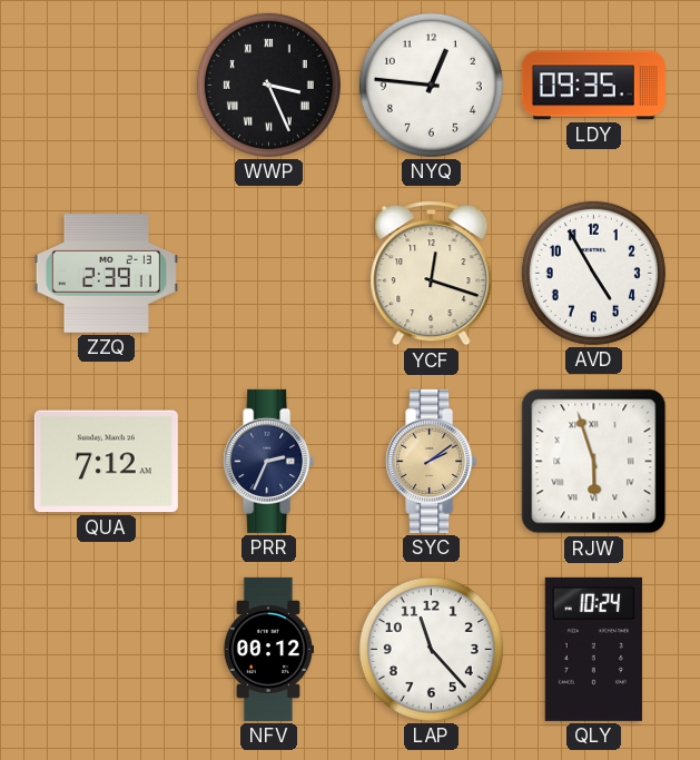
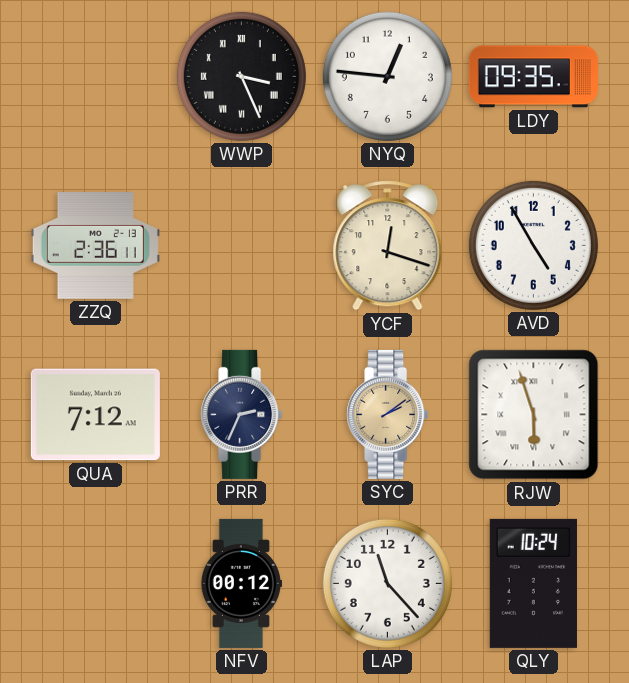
ZZQ: 2:39 -> 2:36
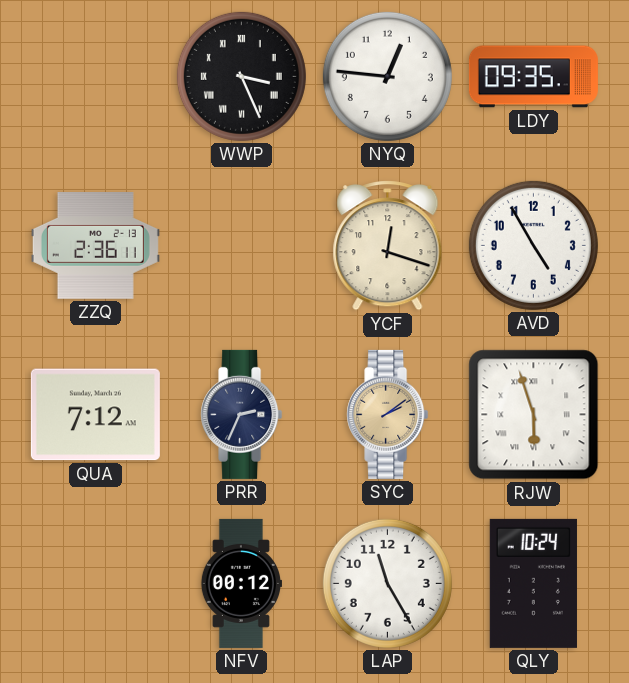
LAP: 11:23 -> 11:25
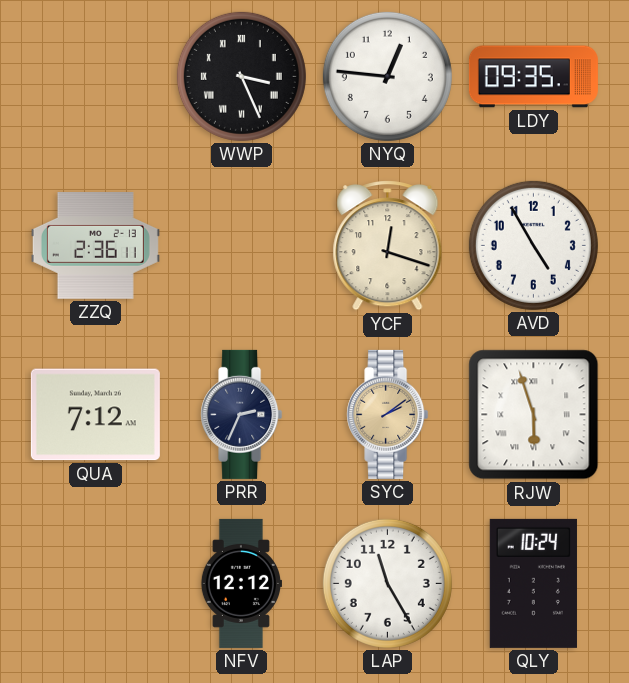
NFV: 00:12 -> 12:12
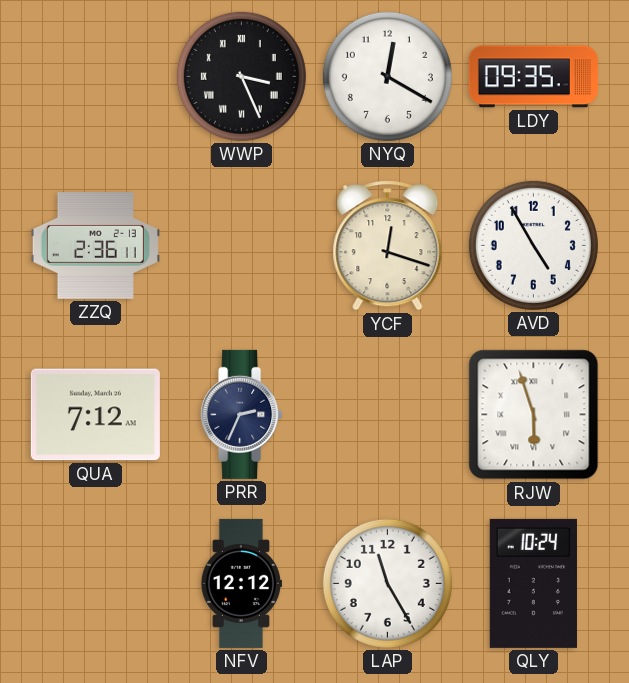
NYQ: 12:46 -> 12:20
SYC: 2:09 -> none
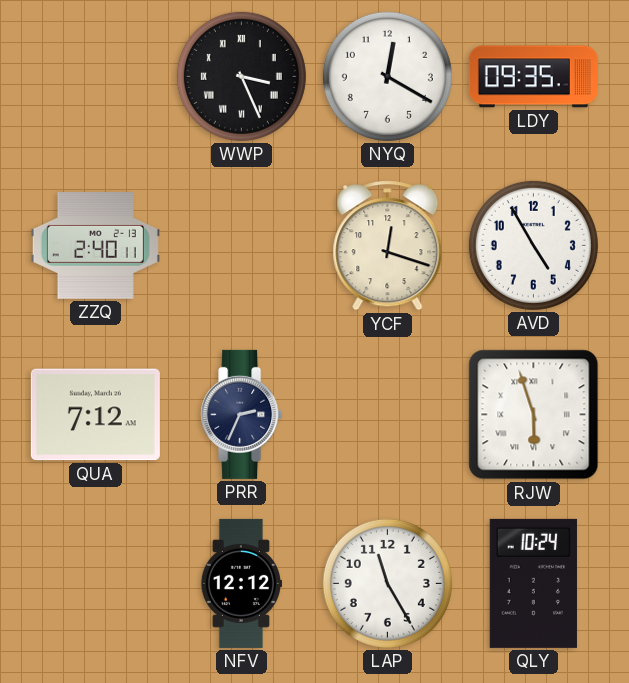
ZZQ: 2:36 -> 2:40
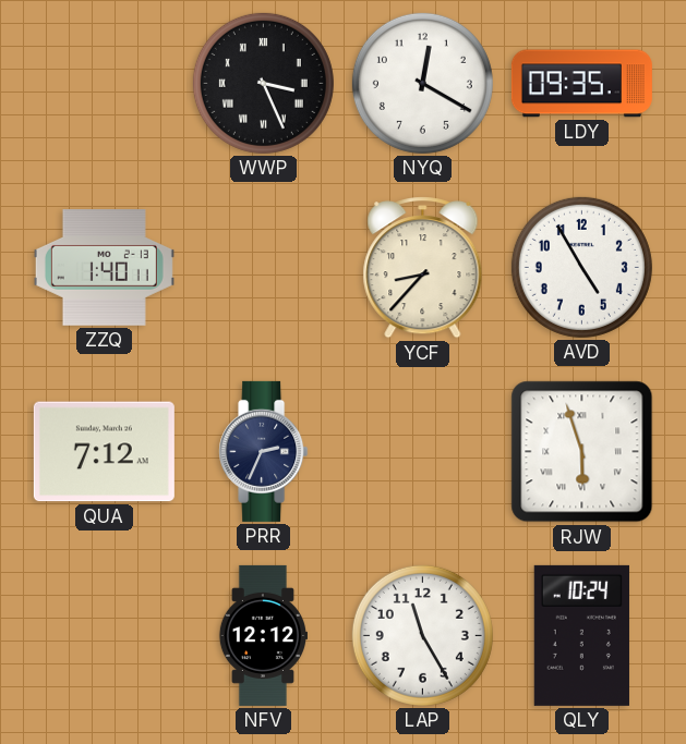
ZZQ: 2:40 -> 1:40
YCF: 12:18 -> 8:37
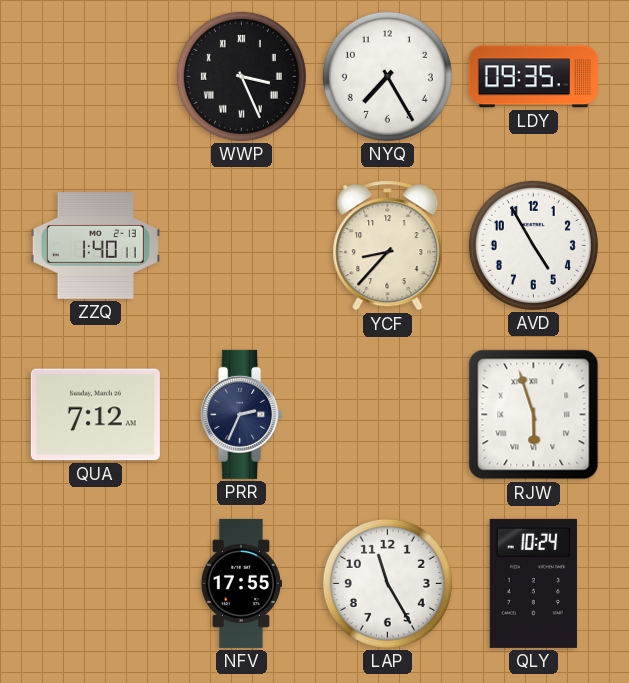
NYQ: 12:20 -> 7:25
NFV: 12:12 -> 17:55
